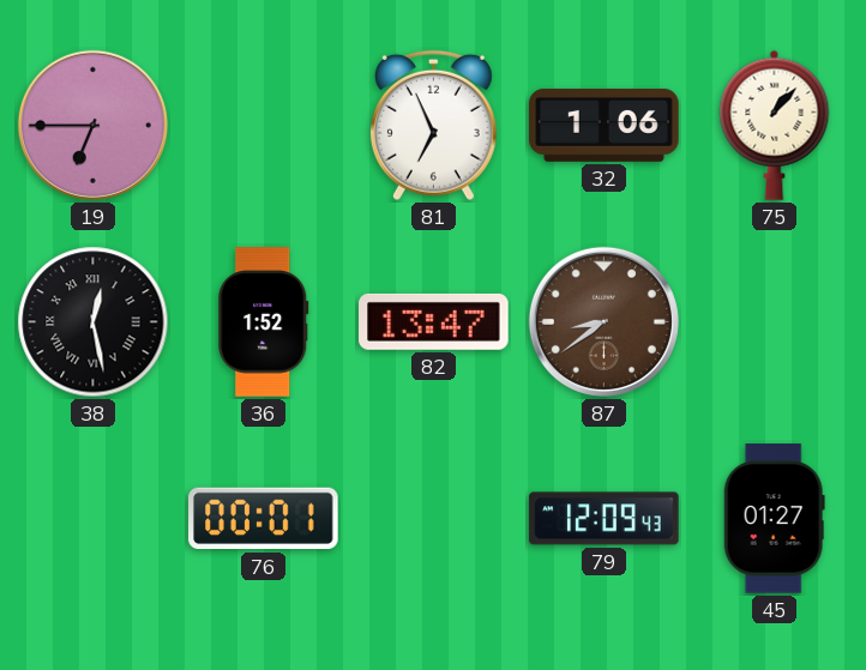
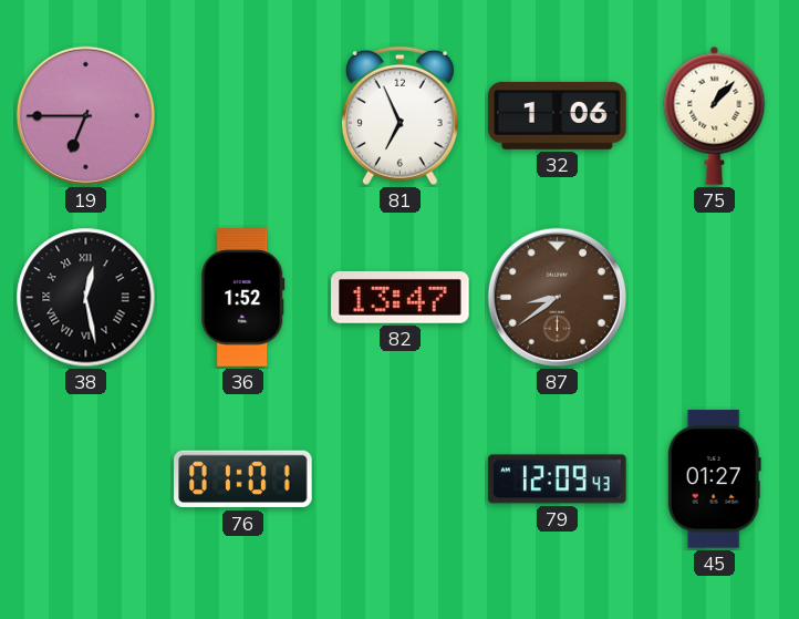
76: 00:01 -> 01:01
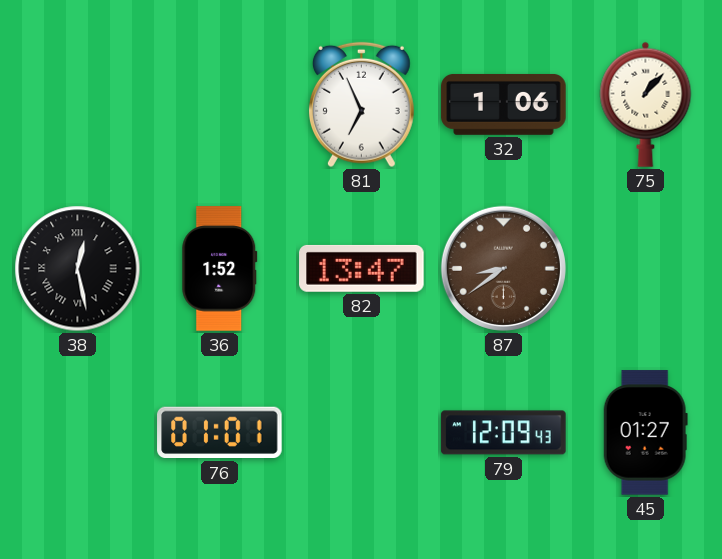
19: 6:45 -> none
